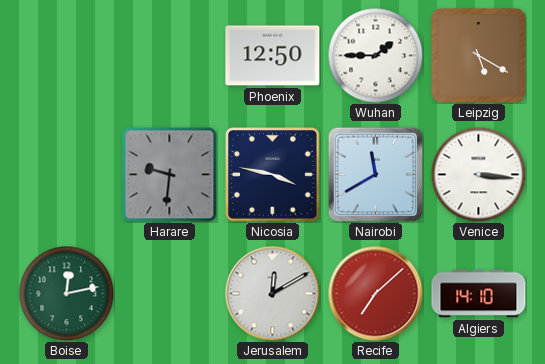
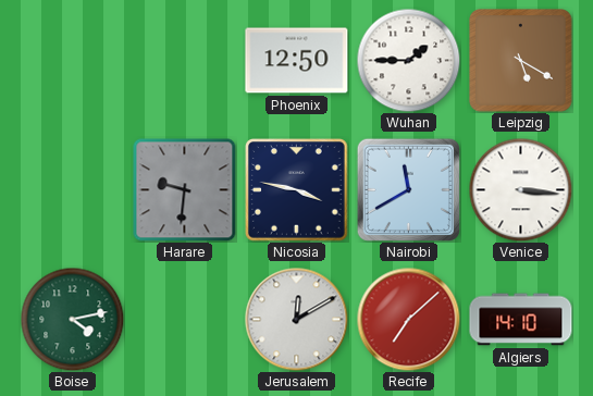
Boise: 12:13 -> 4:13
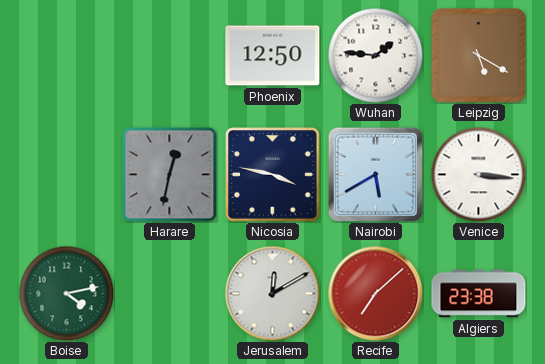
Wuhan: 1:45 -> 1:46
Harare: 9:31 -> 12:32
Nairobi: 11:40 -> 5:40
Algiers: 14:10 -> 23:38
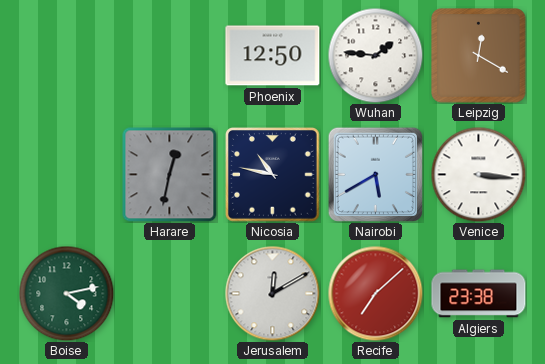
Leipzig: 5:20 -> 12:20
Nicosia: 3:47 -> 10:47
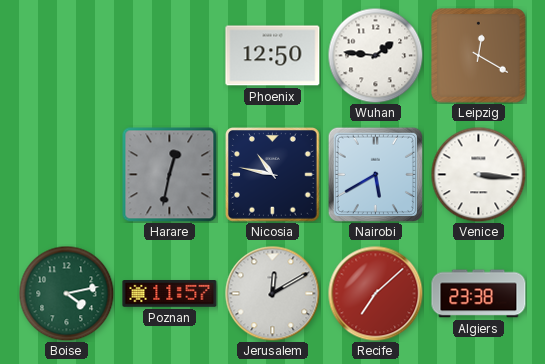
Poznan: none -> 11:57
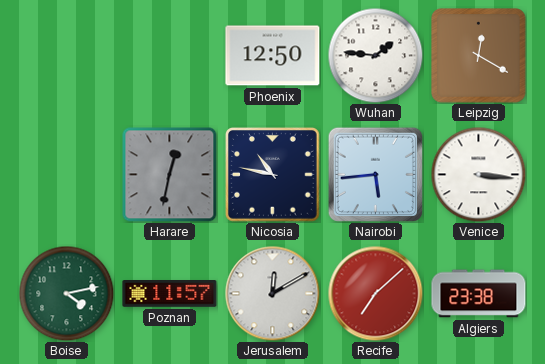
Nairobi: 5:40 -> 5:44
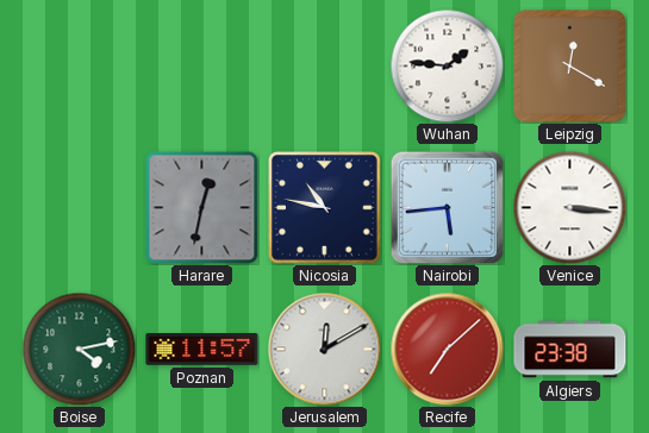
Phoenix: 12:50 -> none
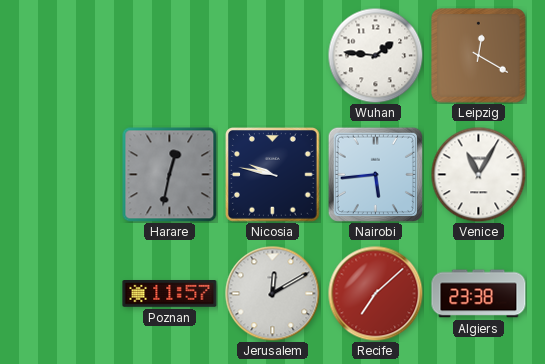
Nicosia: 10:47 -> 9:47
Venice: 3:16 -> 11:05
Boise: 4:13 -> none
